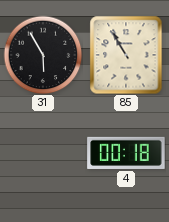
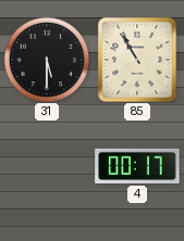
31: 5:55 -> 5:30
4: 00:18 -> 00:17
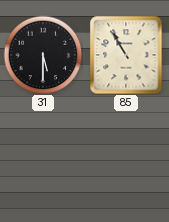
4: 00:17 -> none
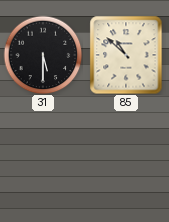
85: 10:55 -> 10:52
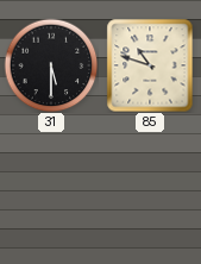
85: 10:52 -> 10:48
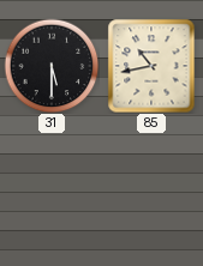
85: 10:48 -> 10:43
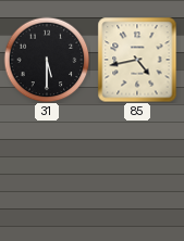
85: 10:43 -> 4:43
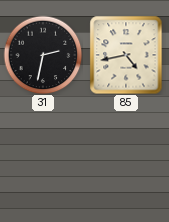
31: 5:30 -> 2:32
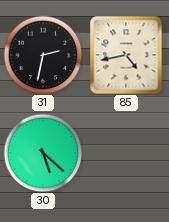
30: none -> 5:22
